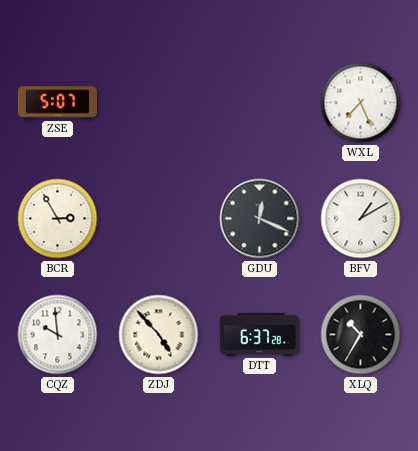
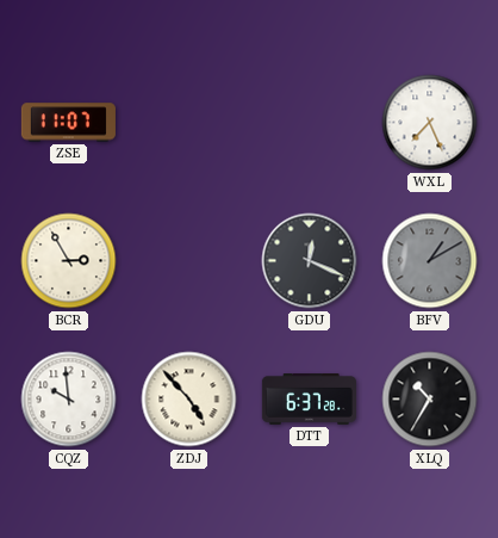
ZSE: 5:07 -> 11:07
BFV dial: white -> grey
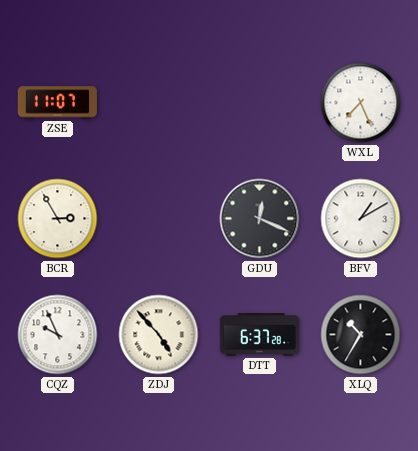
BFV dial: grey -> white
CQZ: 9:59 -> 9:56
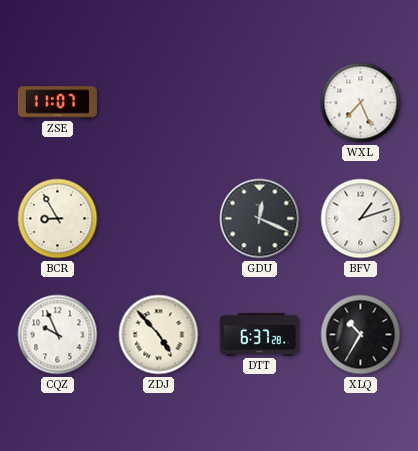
BCR: 2:55 -> 8:55
BFV: 1:10 -> 1:12
